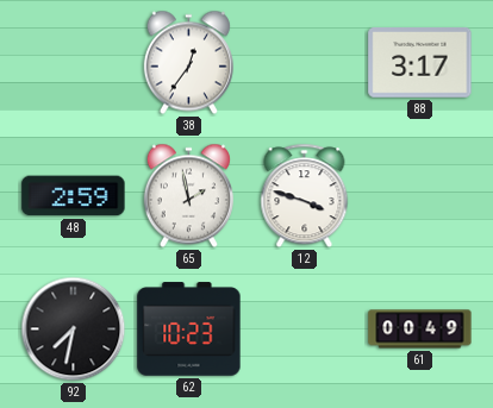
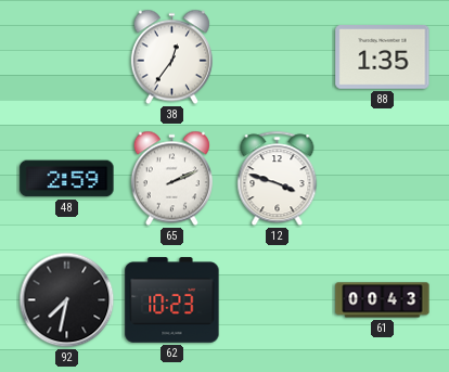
88: 3:17 -> 1:35
65: 1:58 -> 2:11
61: 00:49 -> 00:43
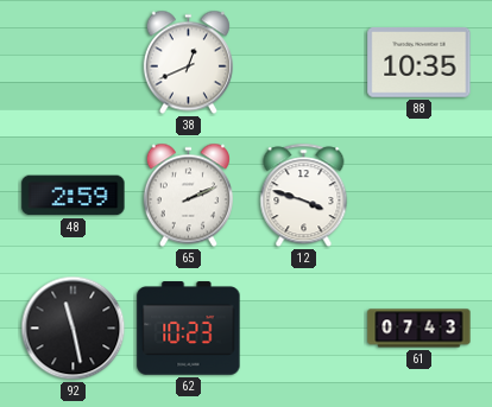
38: 12:36 -> 12:41
88: 1:35 -> 10:35
92: 7:32 -> 11:28
61: 00:43 -> 07:43
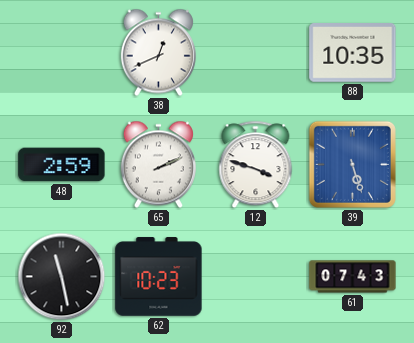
39: none -> 5:27
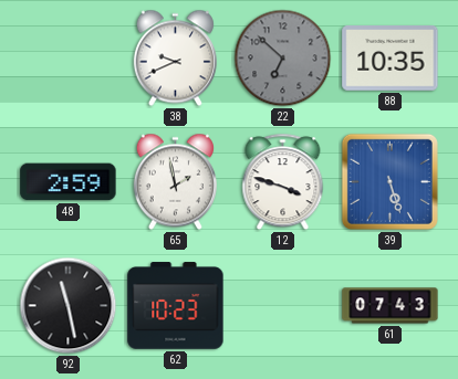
38: 12:41 -> 9:41
22: none -> 6:52
65: 2:11 -> 1:58
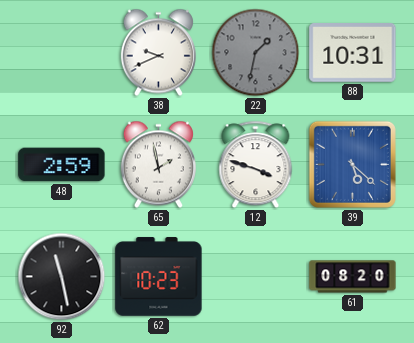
22: 6:52 -> 1:32
88: 10:35 -> 10:31
39: 5:27 -> 5:22
61: 07:43 -> 08:20
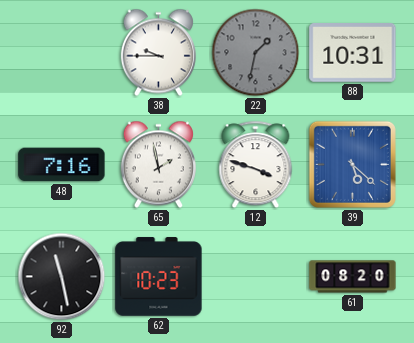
38: 9:41 -> 9:45
48: 2:59 -> 7:16
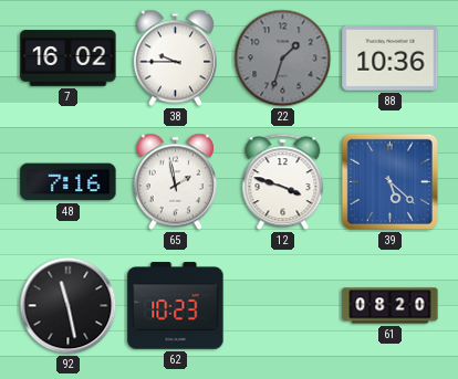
7: none -> 16:02
22: 1:32 -> 1:33
88: 10:31 -> 10:36
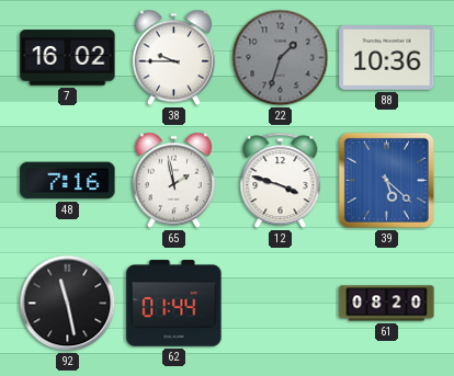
62: 10:23 -> 01:44
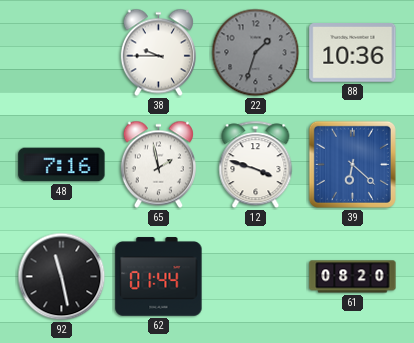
7: 16:02 -> none
39: 5:22 -> 6:22
